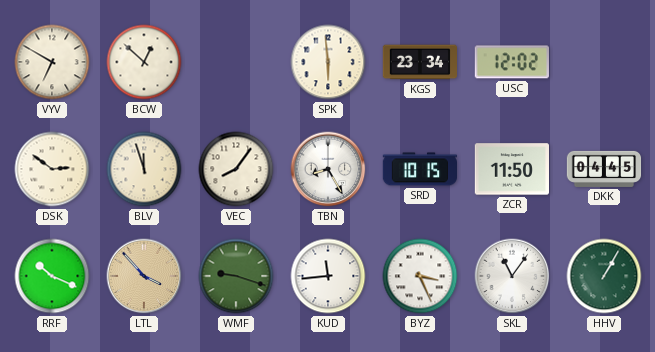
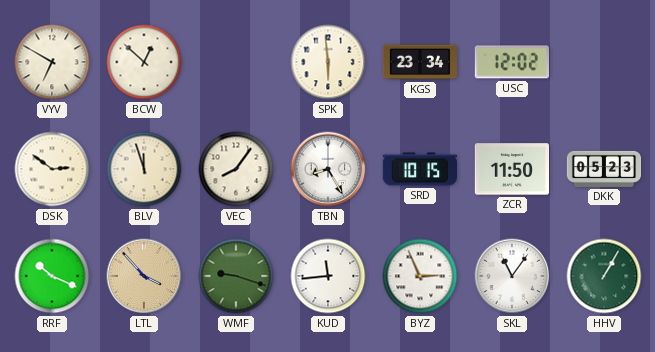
DKK: 04:45 -> 05:23
BYZ: 3:26 -> 2:56
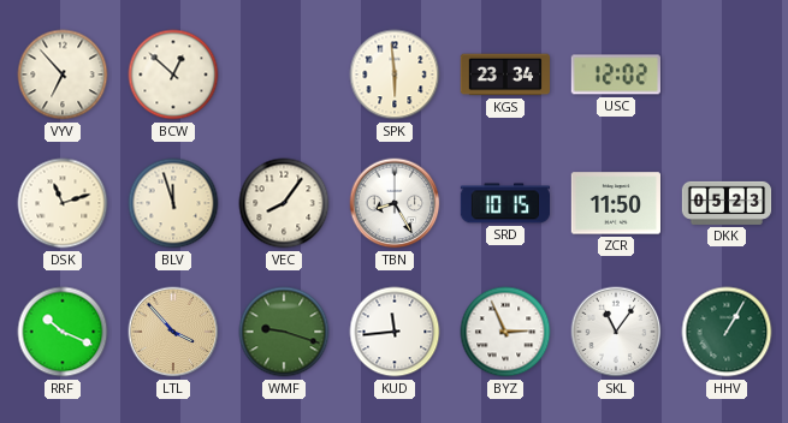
VYV: 6:50 -> 6:53
DSK: 2:51 -> 11:12
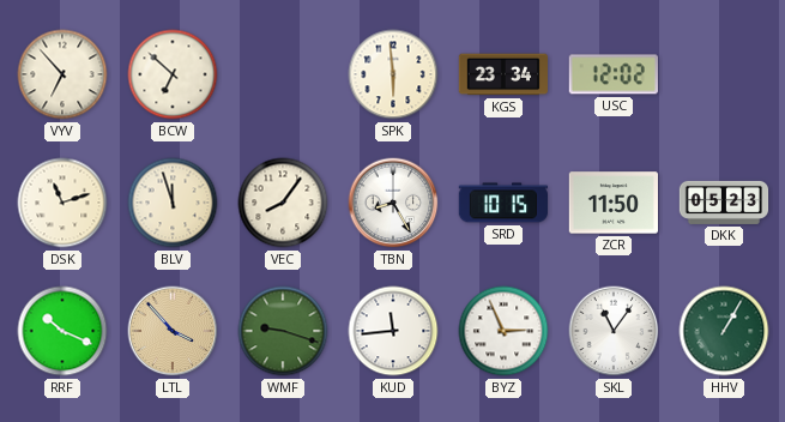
BCW: 12:52 -> 6:52
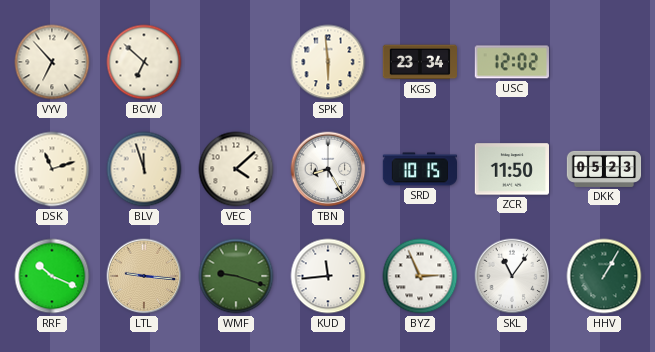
VEC: 8:06 -> 4:08
LTL: 3:53 -> 9:16
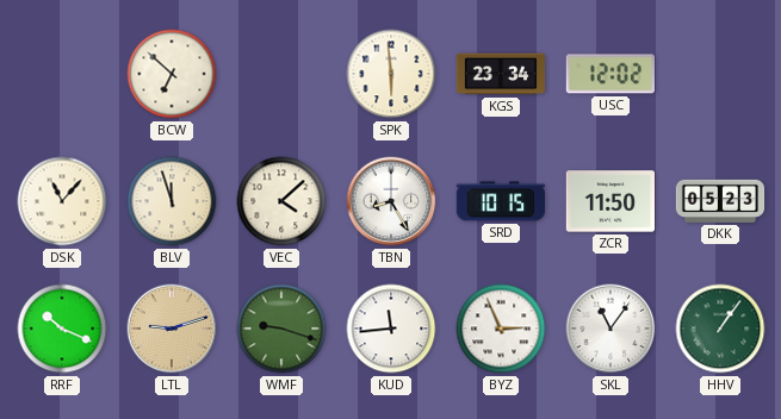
VYV: 6:53 -> none
DSK: 11:12 -> 11:07
LTL: 9:16 -> 9:12
HHV: 1:05 -> 1:06
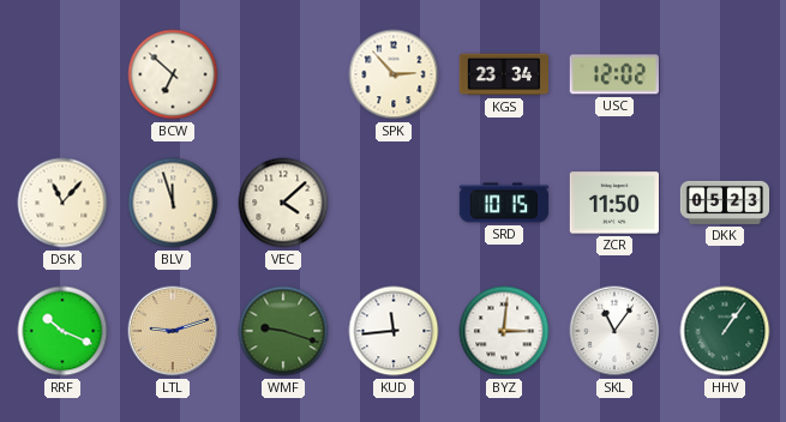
SPK: 5:59 -> 2:53
TBN: 8:25 -> none
BYZ: 2:56 -> 3:01
